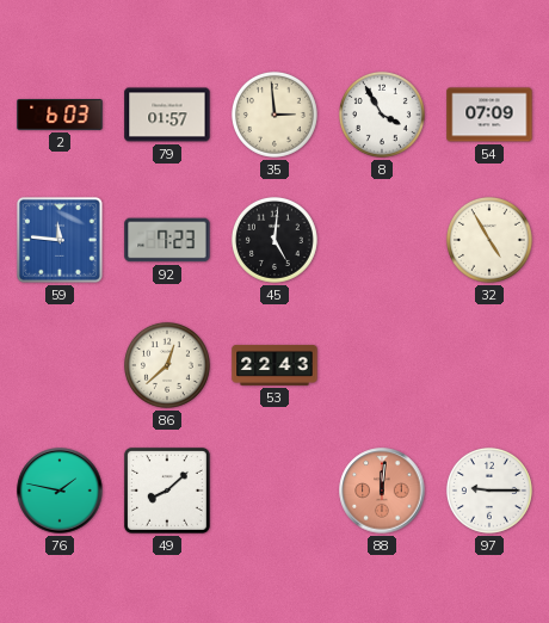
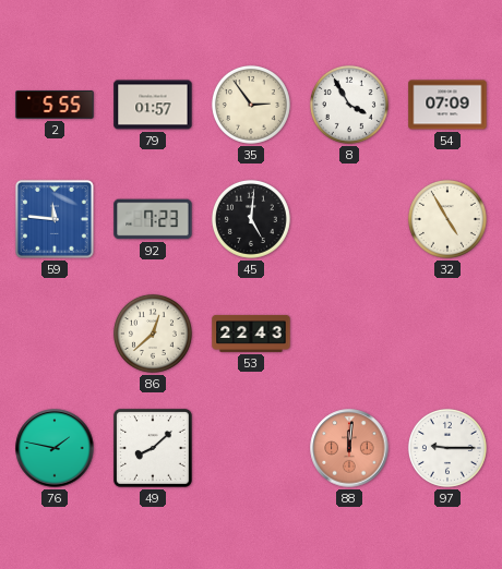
2: 6:03 -> 5:55
35: 2:59 -> 2:54
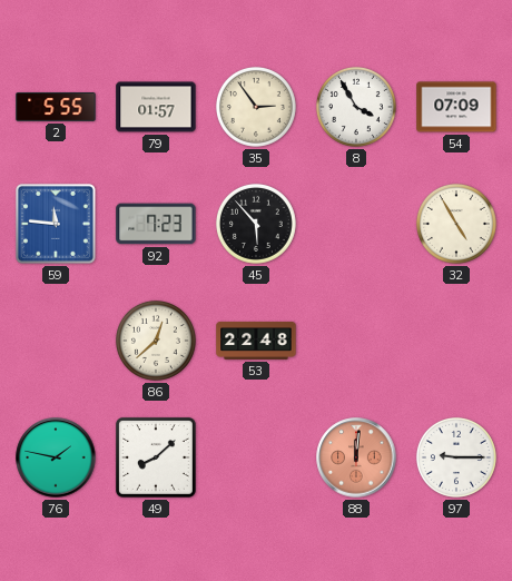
45: 5:01 -> 5:53
53: 22:43 -> 22:48
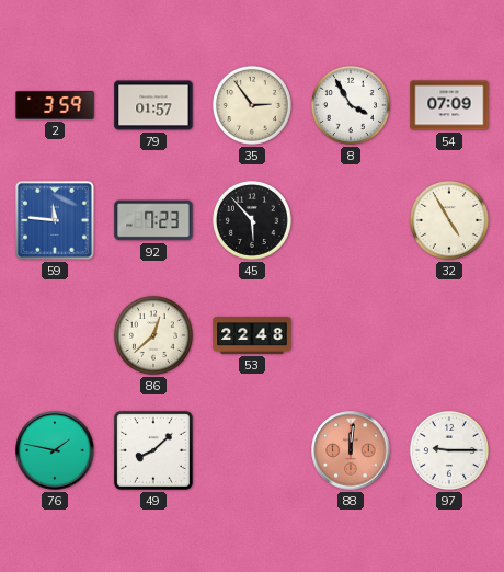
2: 5:55 -> 3:59
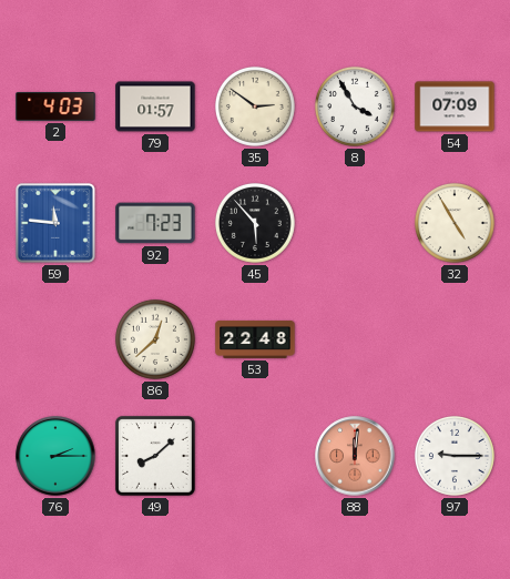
2: 3:59 -> 4:03
35: 2:54 -> 2:51
76: 1:47 -> 2:15
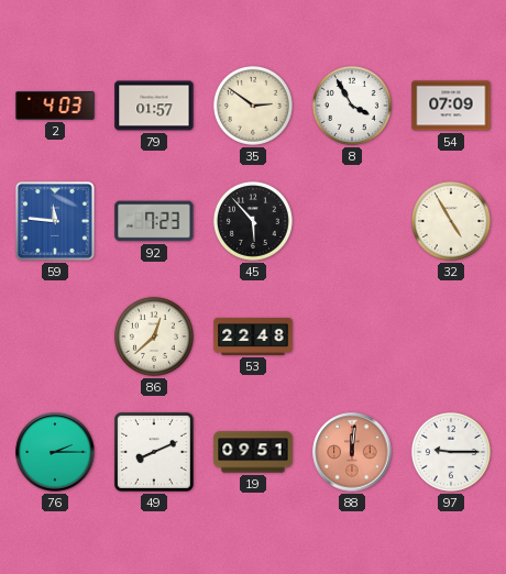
49: 8:08 -> 8:11
19: none -> 09:51
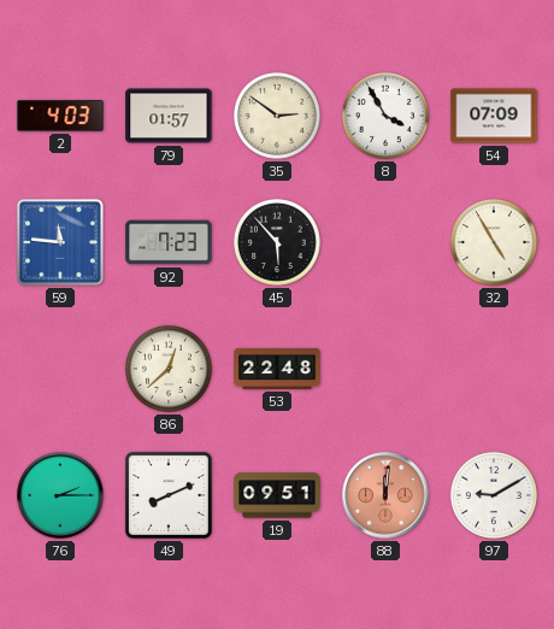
97: 9:15 -> 9:10
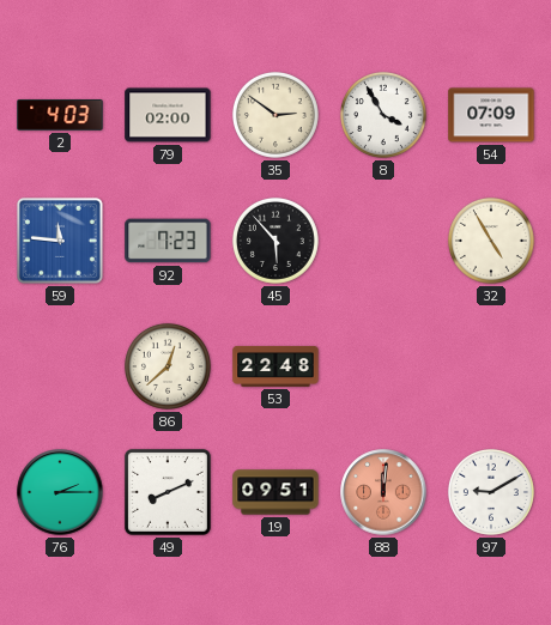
79: 01:57 -> 02:00
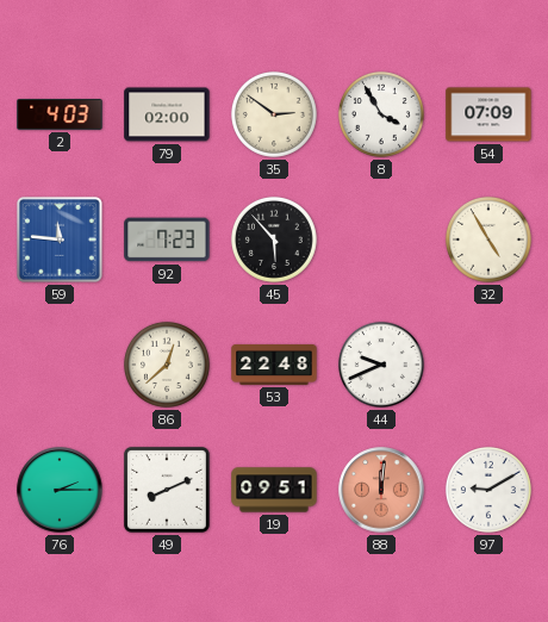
44: none -> 9:41
